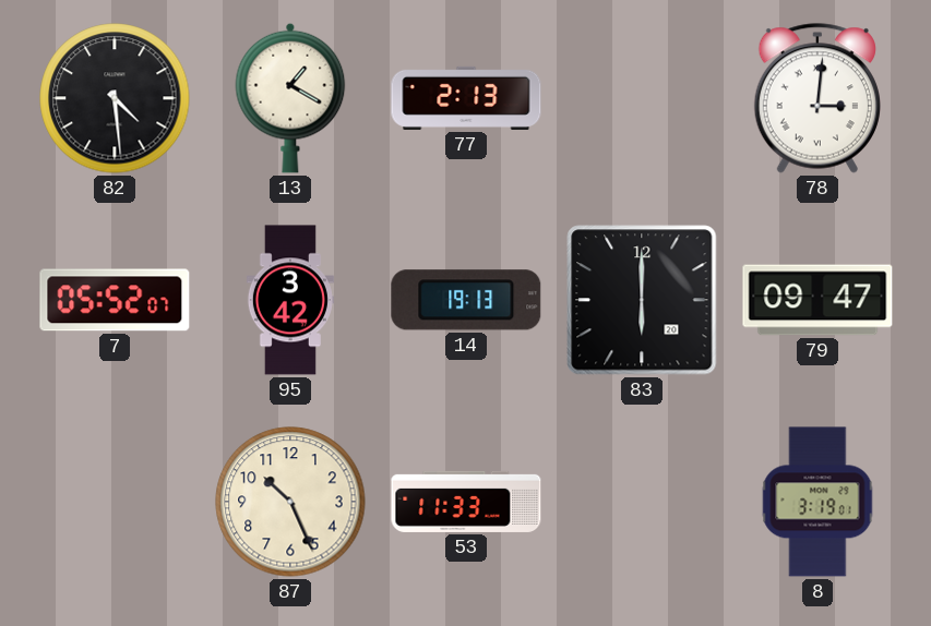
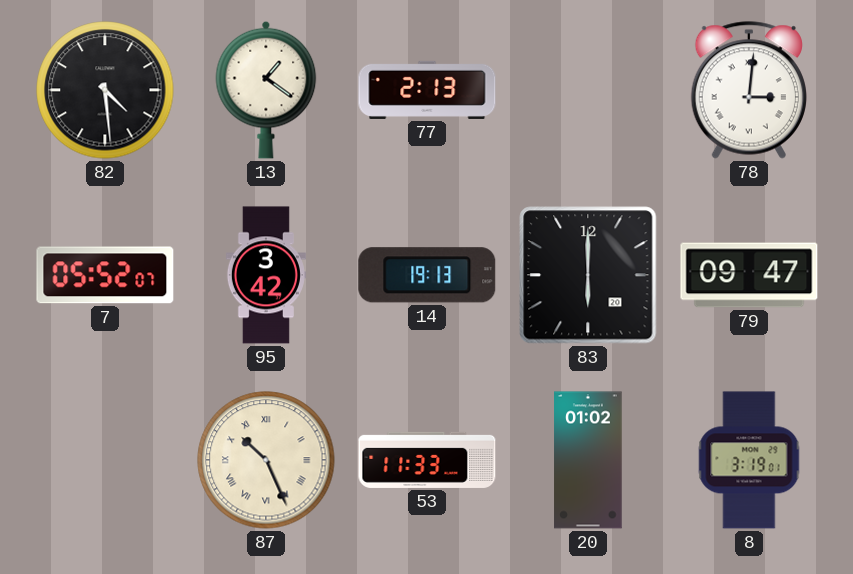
13: 1:20 -> 1:21
87 numerals: Arabic -> Roman
20: none -> 01:02
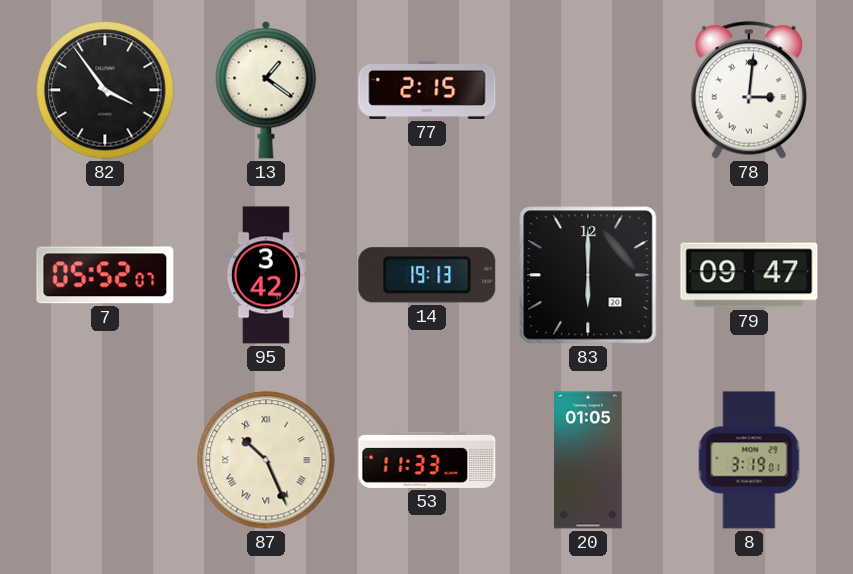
82: 4:29 -> 3:54
77: 2:13 -> 2:15
20: 01:02 -> 01:05
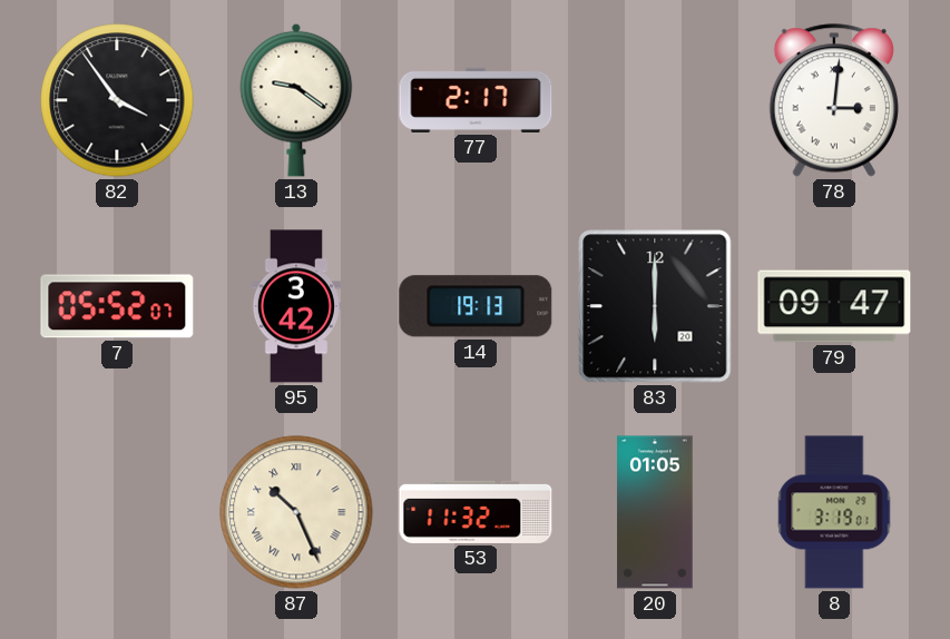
13: 1:21 -> 9:21
77: 2:15 -> 2:17
53: 11:33 -> 11:32
